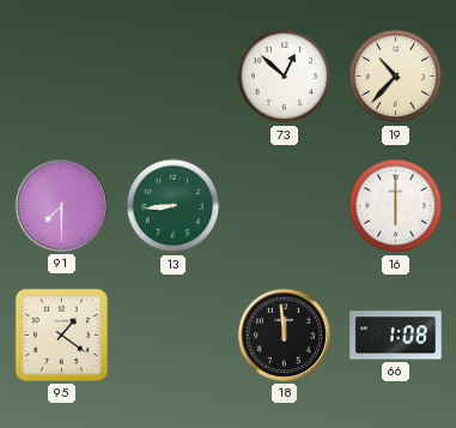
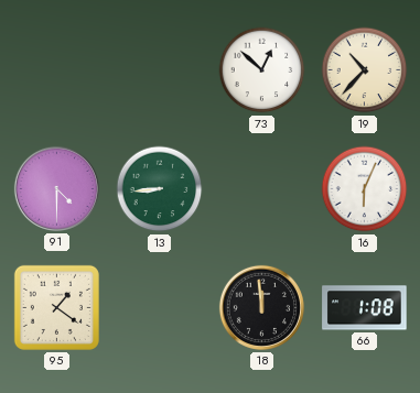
91: 7:30 -> 4:30
16: 6:00 -> 6:04
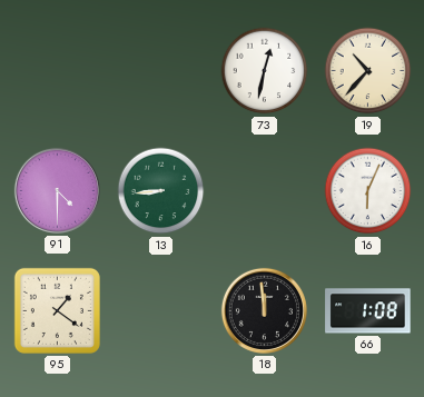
73: 12:52 -> 12:32
